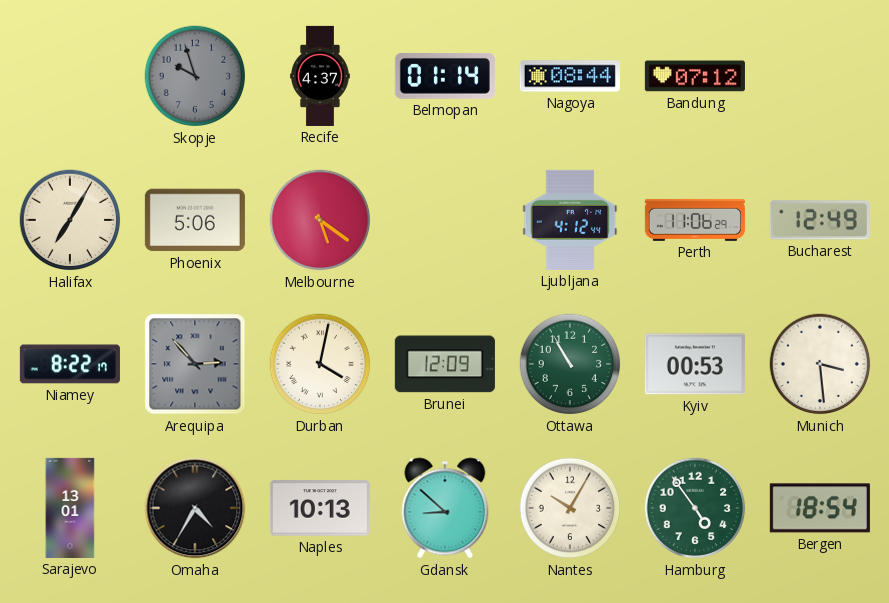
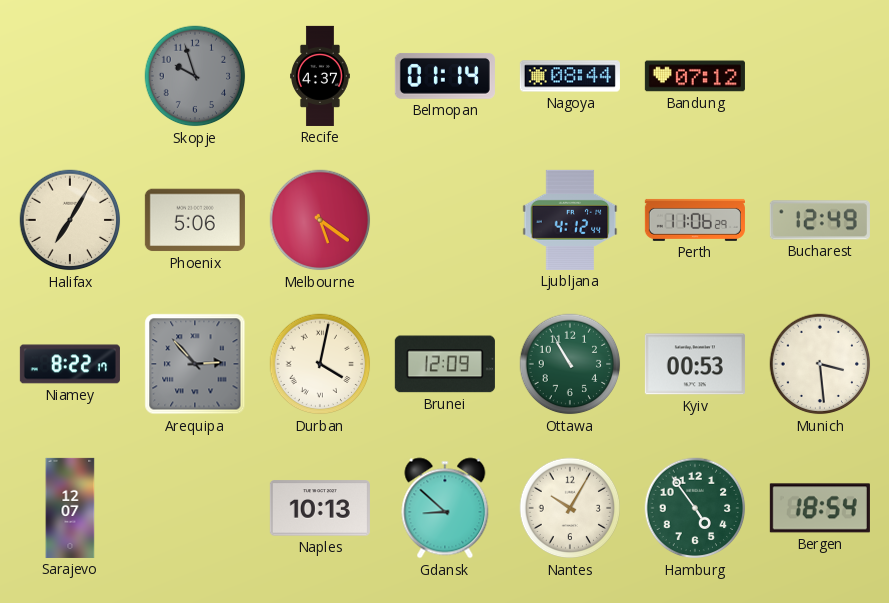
Sarajevo: 13:01 -> 12:07
Omaha: 4:35 -> none
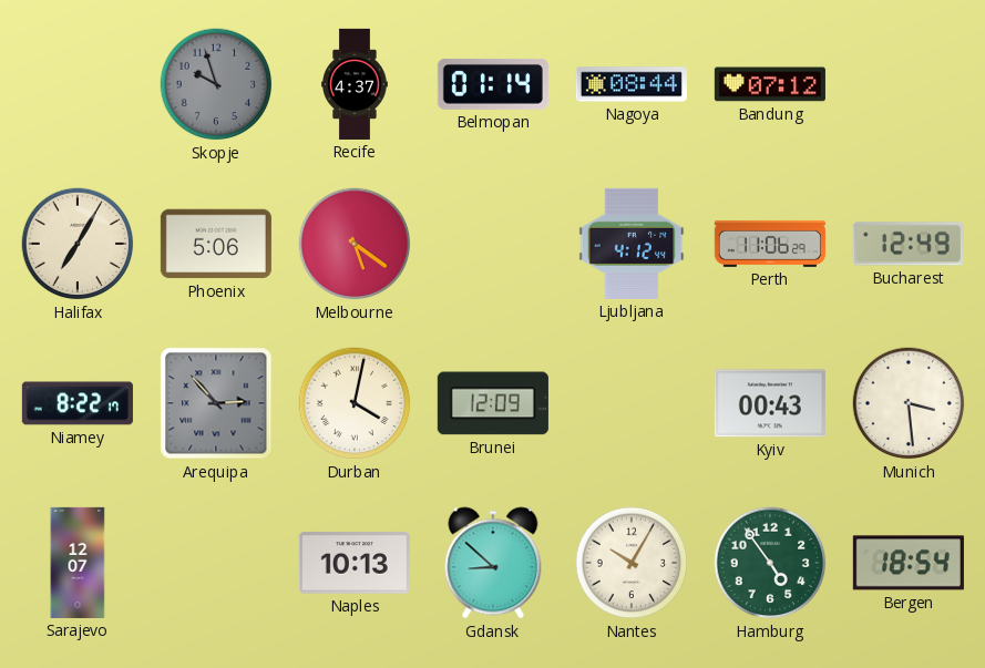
Ottawa: 10:55 -> none
Kyiv: 00:53 -> 00:43
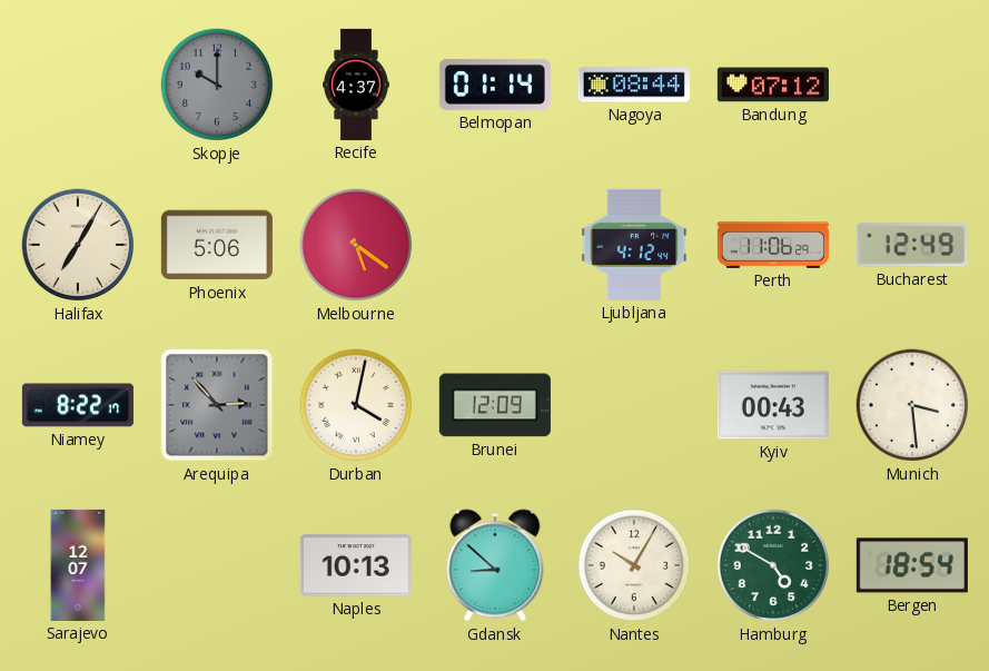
Skopje: 9:57 -> 10:00
Hamburg: 4:54 -> 4:50
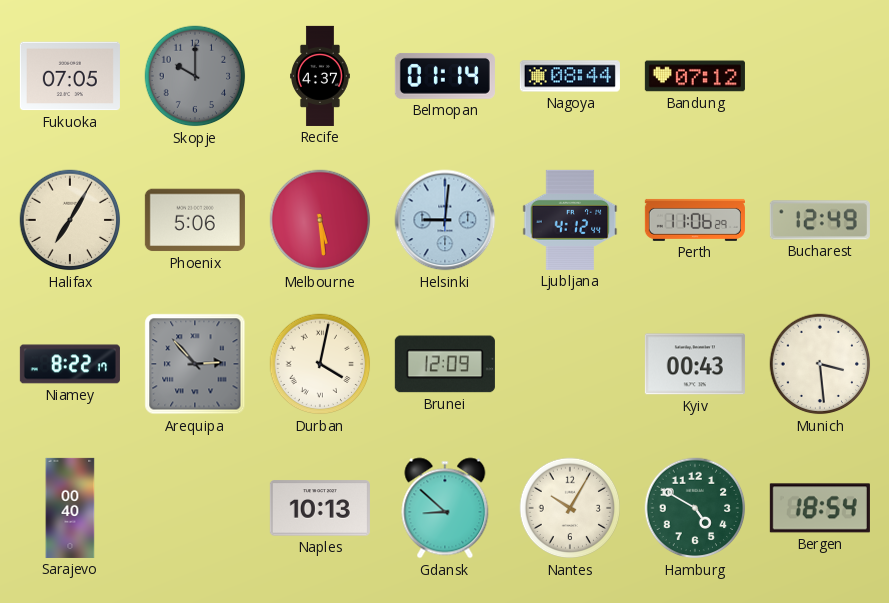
Fukuoka: none -> 07:05
Melbourne: 5:21 -> 5:29
Helsinki: none -> 9:01
Sarajevo: 12:07 -> 00:40
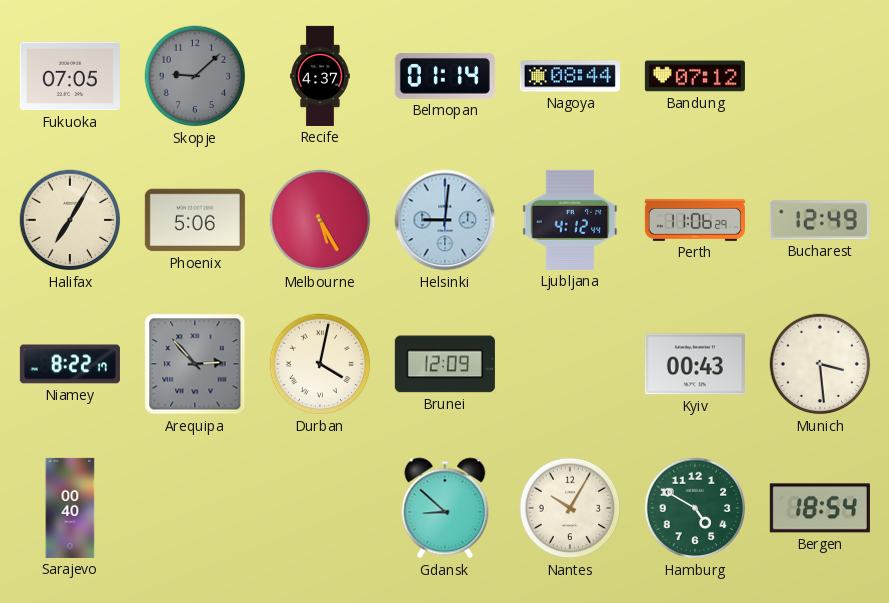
Skopje: 10:00 -> 9:08
Melbourne: 5:29 -> 5:25
Naples: 10:13 -> none
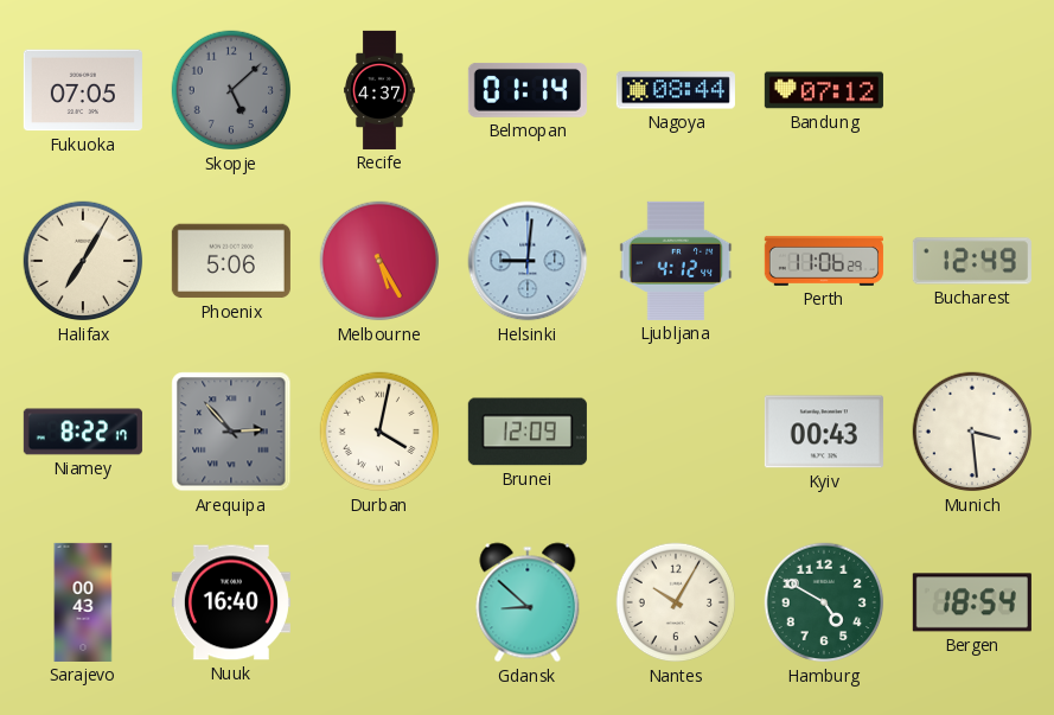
Skopje: 9:08 -> 5:08
Sarajevo: 00:40 -> 00:43
Nuuk: none -> 16:40
